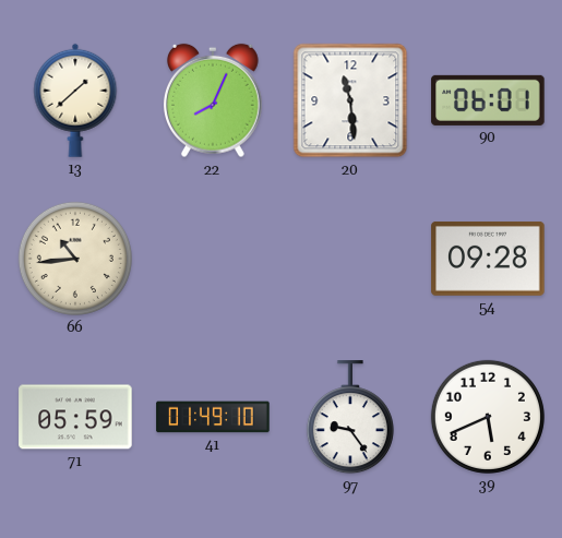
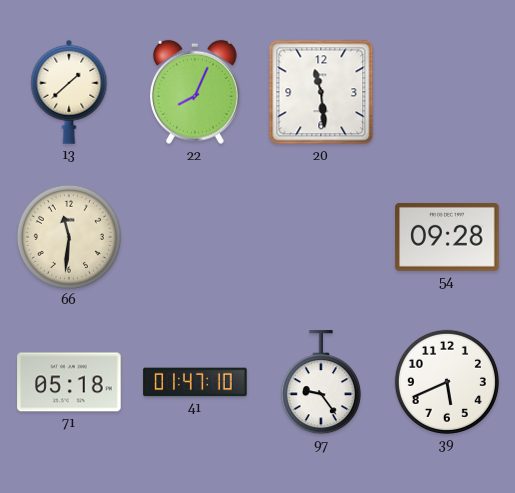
90: 06:01 -> none
66: 10:44 -> 11:31
71: 05:59 -> 05:18
41: 01:49 -> 01:47
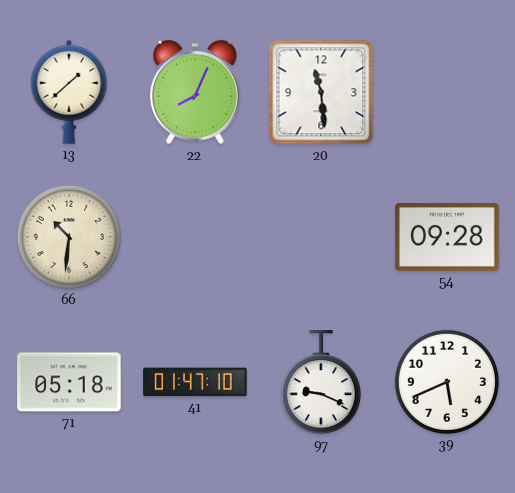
66: 11:31 -> 10:31
97: 9:24 -> 9:19
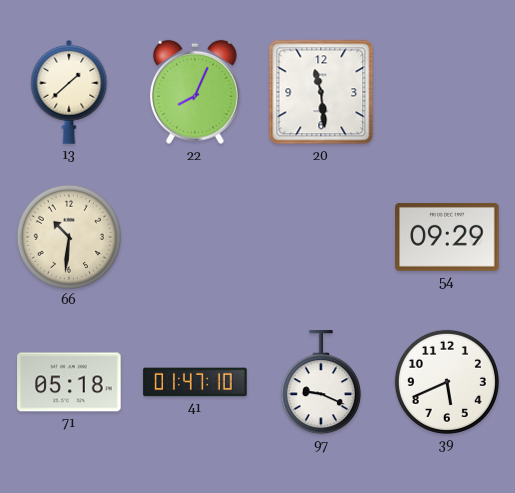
54: 09:28 -> 09:29
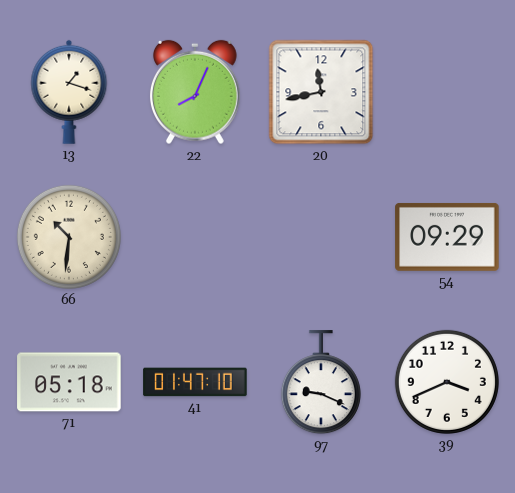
13: 1:38 -> 1:18
20: 11:29 -> 11:43
39: 5:41 -> 3:41
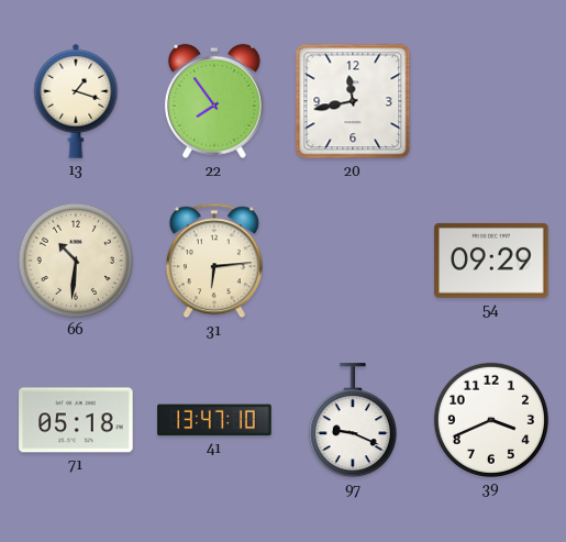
22: 8:04 -> 7:54
31: none -> 6:14
41: 01:47 -> 13:47
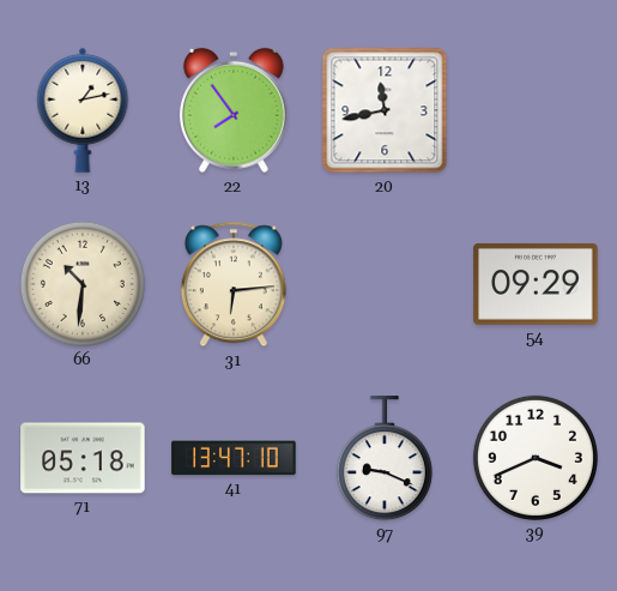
13: 1:18 -> 1:13
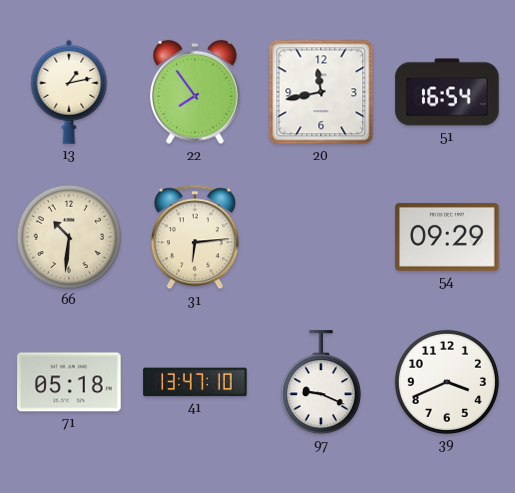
51: none -> 16:54
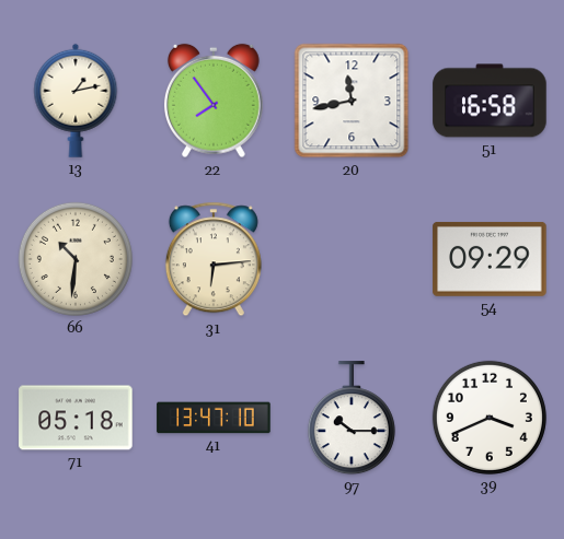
51: 16:54 -> 16:58
97: 9:19 -> 10:15
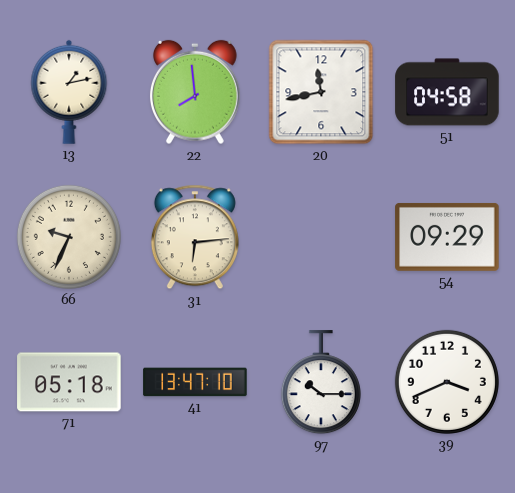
22: 7:54 -> 7:59
51: 16:58 -> 04:58
66: 10:31 -> 9:34
